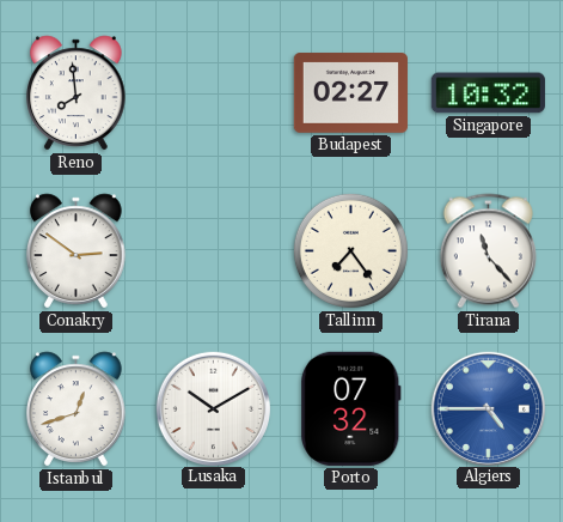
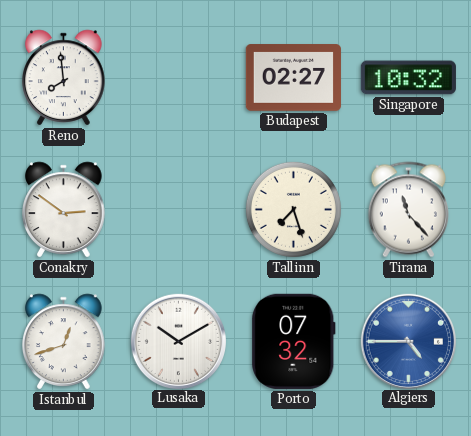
Tallinn: 7:24 -> 7:27
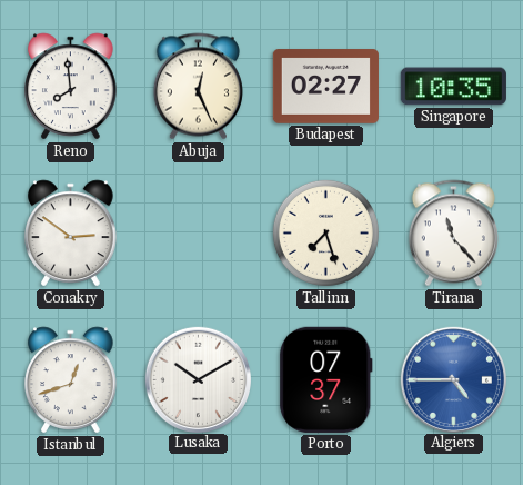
Abuja: none -> 12:26
Singapore: 10:32 -> 10:35
Porto: 07:32 -> 07:37
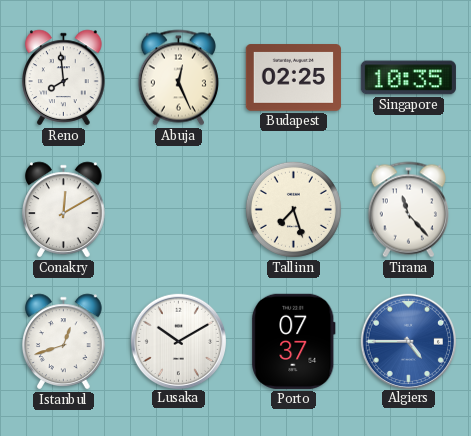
Budapest: 02:27 -> 02:25
Conakry: 2:51 -> 12:10
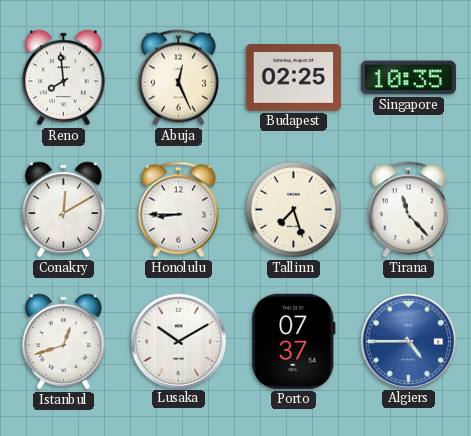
Honolulu: none -> 8:45
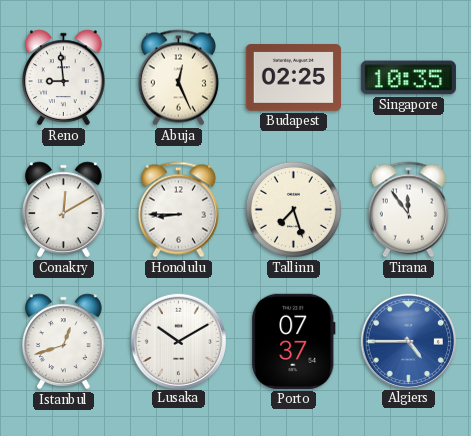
Reno: 7:59 -> 8:59
Tirana: 11:23 -> 11:54
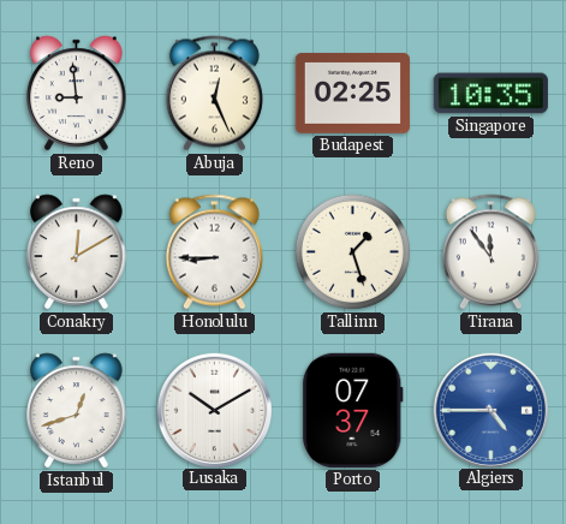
Tallinn: 7:27 -> 1:27
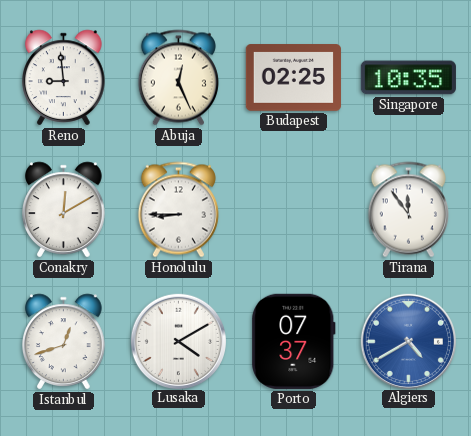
Tallinn: 1:27 -> none
Lusaka: 10:10 -> 4:10
Algiers: 4:45 -> 4:40
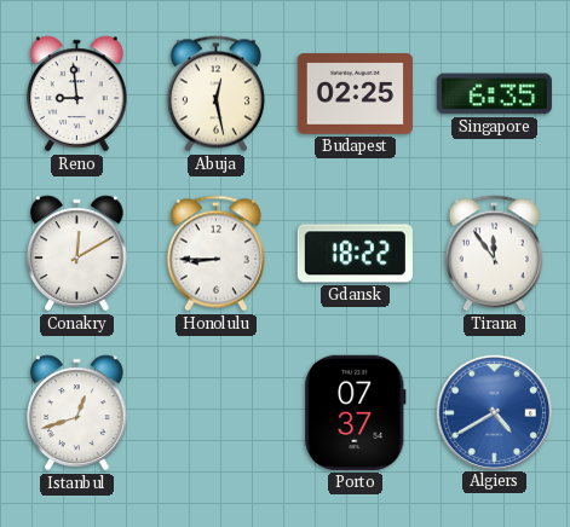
Abuja: 12:26 -> 12:28
Singapore: 10:35 -> 6:35
Gdansk: none -> 18:22
Lusaka: 4:10 -> none
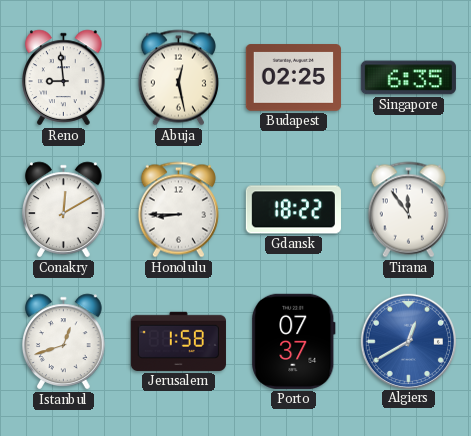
Jerusalem: none -> 1:58
Algiers: 4:40 -> 12:40
